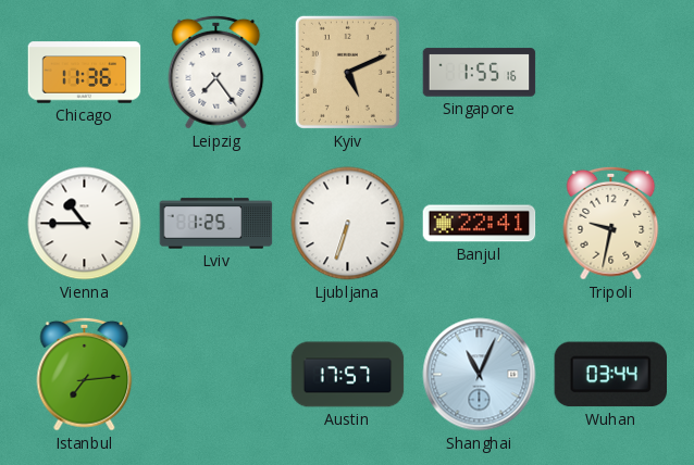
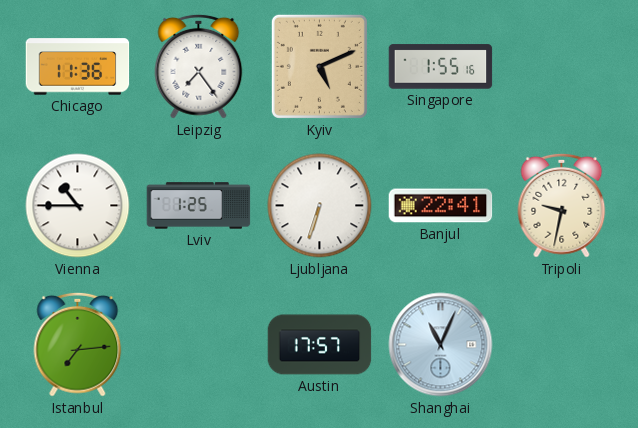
Wuhan: 03:44 -> none
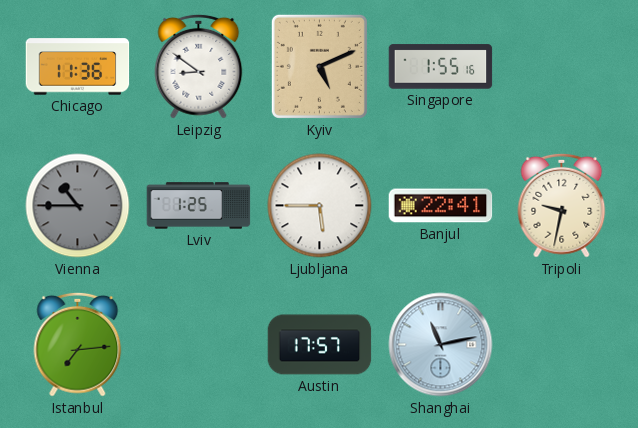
Leipzig: 7:24 -> 8:51
Vienna dial: white -> grey
Ljubljana: 6:33 -> 5:45
Shanghai: 11:04 -> 11:13
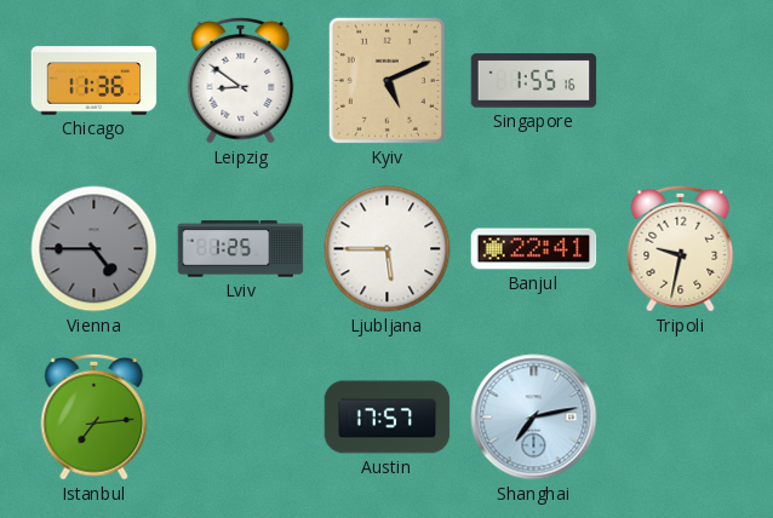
Vienna: 10:45 -> 4:45
Shanghai: 11:13 -> 7:13
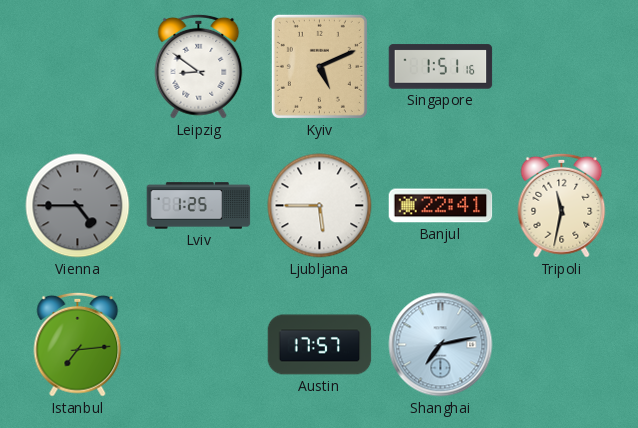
Chicago: 11:36 -> none
Singapore: 1:55 -> 1:51
Tripoli: 9:32 -> 11:32
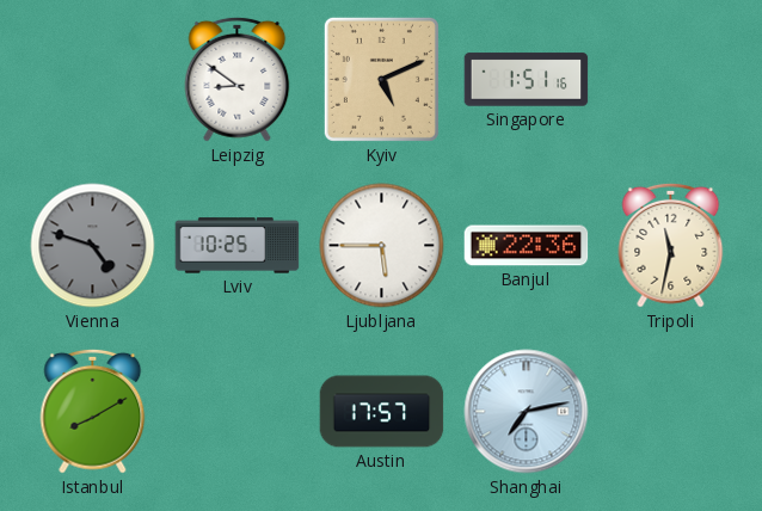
Vienna: 4:45 -> 4:48
Lviv: 1:25 -> 10:25
Banjul: 22:41 -> 22:36
Istanbul: 7:14 -> 8:10
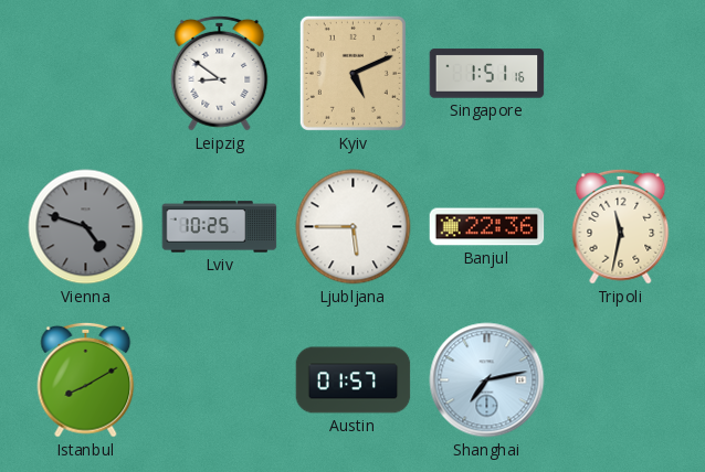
Austin: 17:57 -> 01:57
